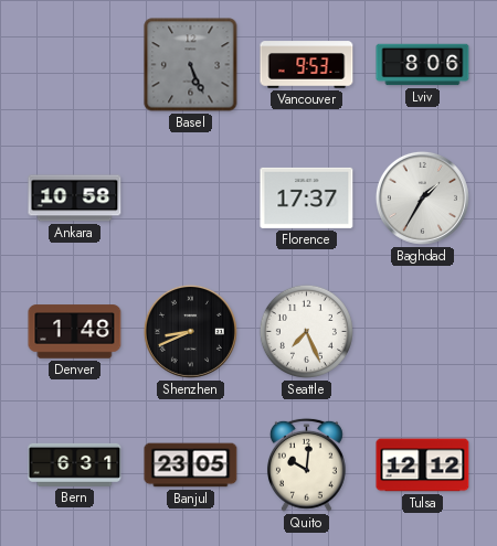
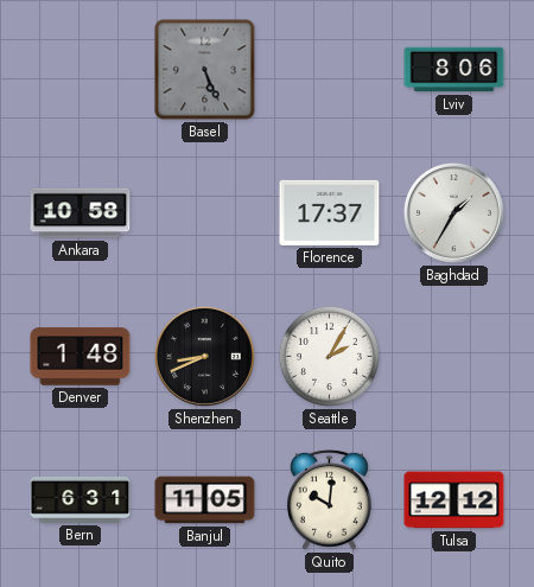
Vancouver: 9:53 -> none
Seattle: 7:26 -> 2:05
Banjul: 23:05 -> 11:05
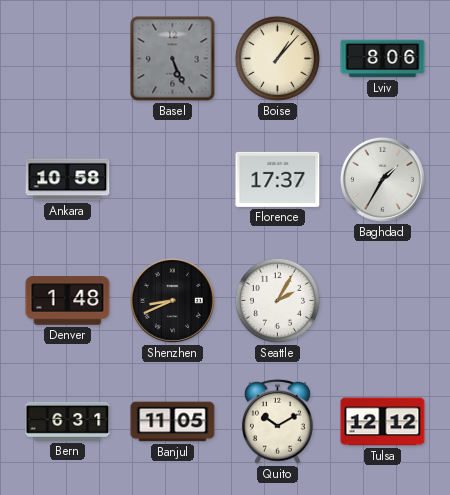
Boise: none -> 1:07
Quito: 10:01 -> 10:10
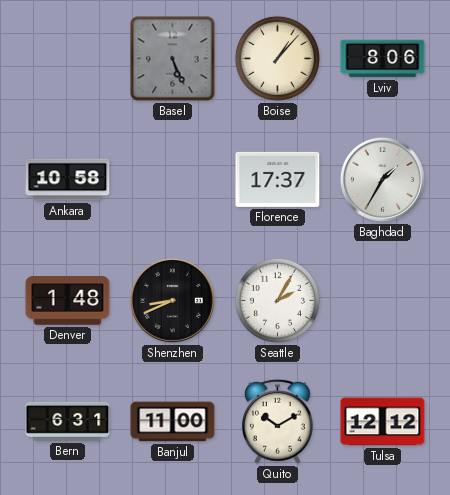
Banjul: 11:05 -> 11:00
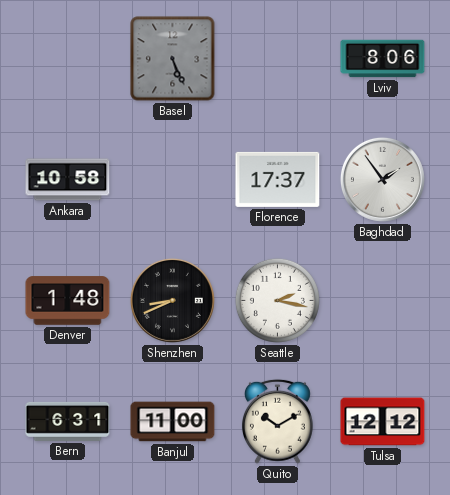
Boise: 1:07 -> none
Baghdad: 1:35 -> 1:54
Seattle: 2:05 -> 2:17
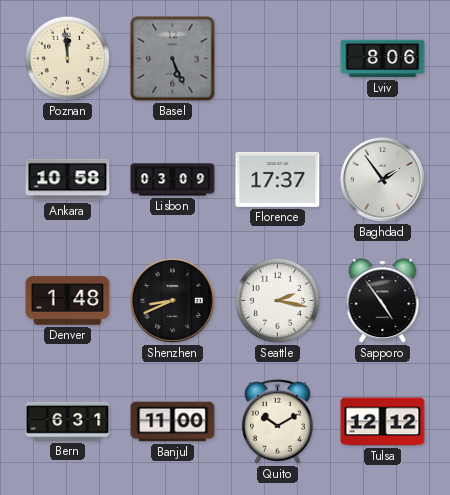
Poznan: none -> 11:59
Lisbon: none -> 03:09
Sapporo: none -> 4:54
